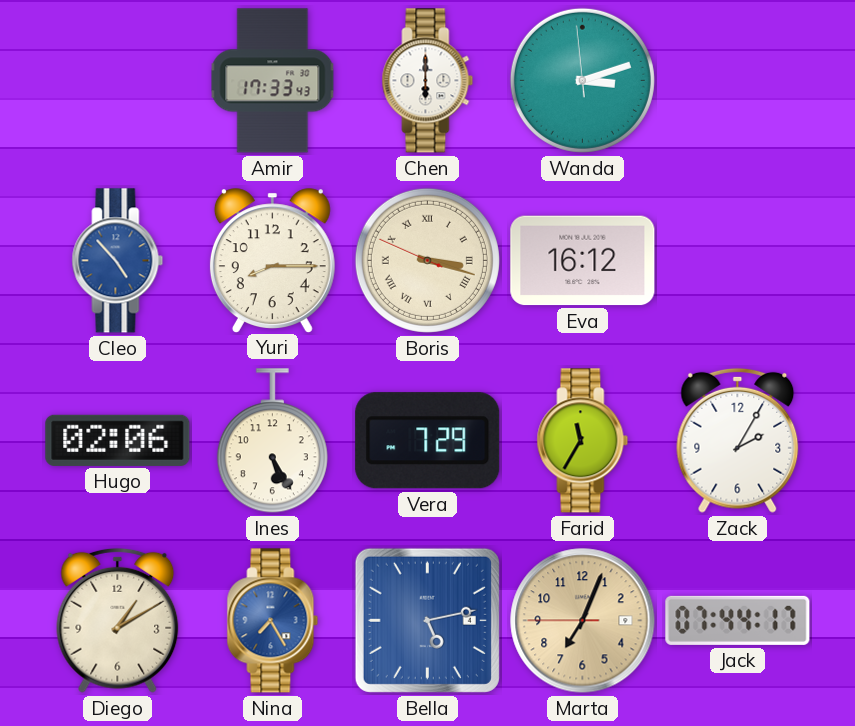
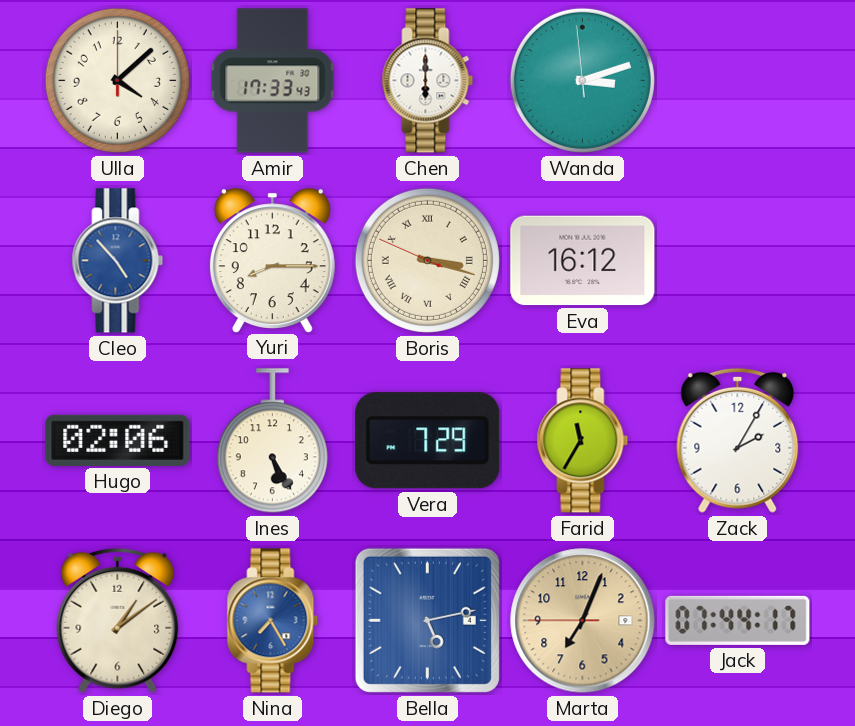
Ulla: none -> 4:08
Diego: 1:10 -> 1:09
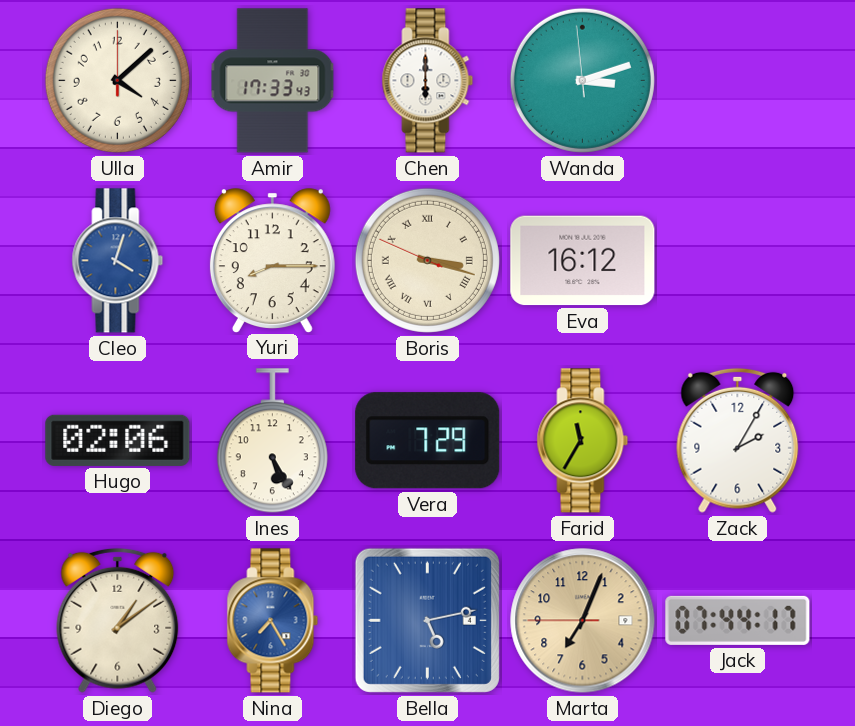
Cleo: 4:53 -> 4:03
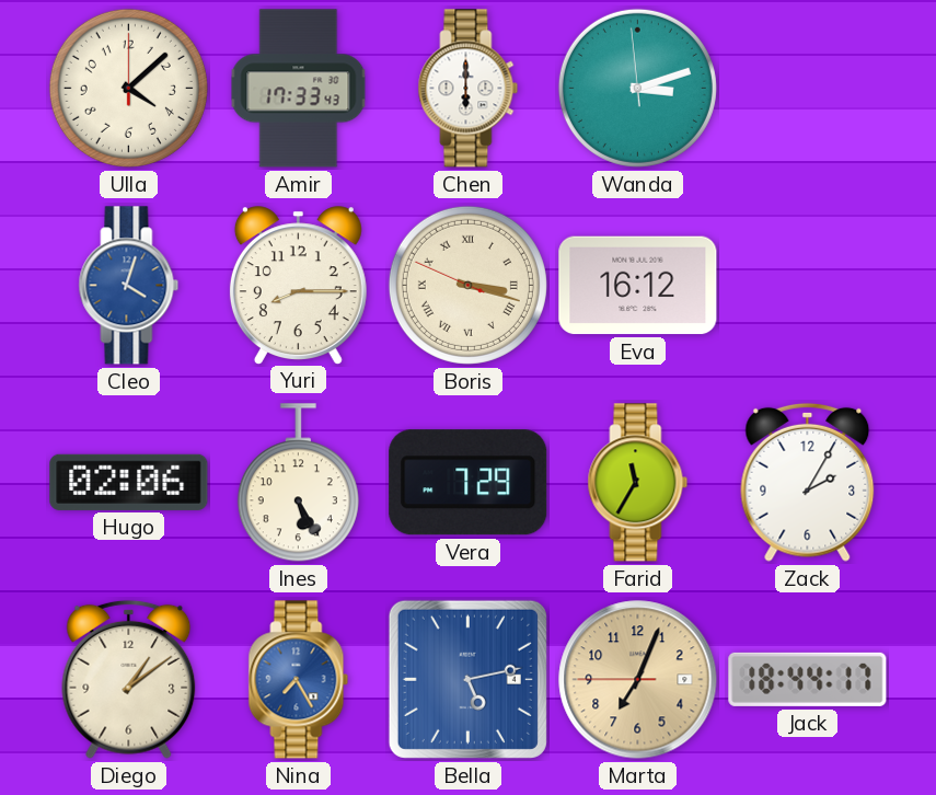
Jack: 07:44 -> 18:44
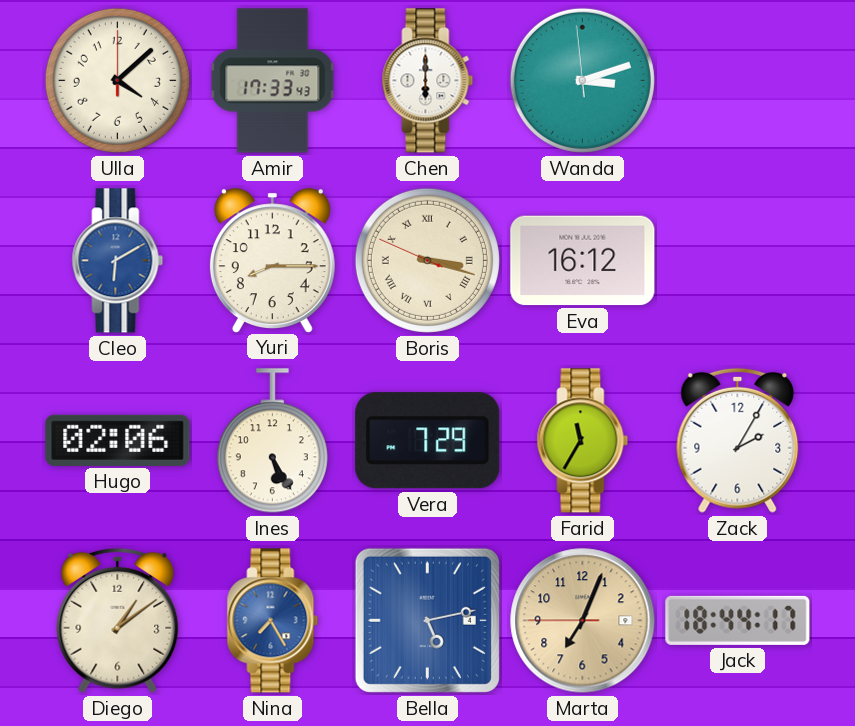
Cleo: 4:03 -> 6:10
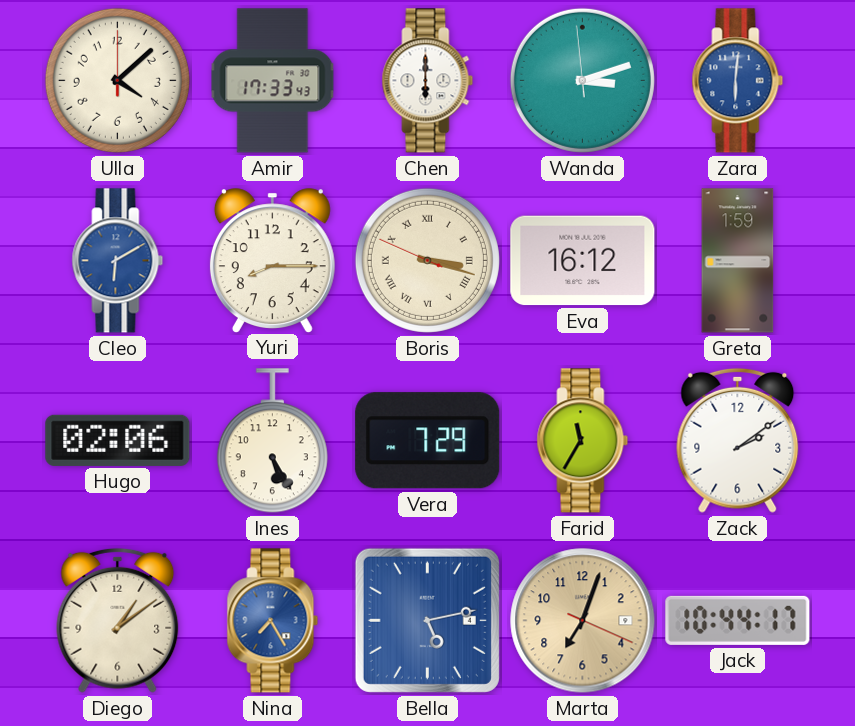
Zara: none -> 6:01
Greta: none -> 1:59
Zack: 2:05 -> 2:09
Marta: 7:03:45 -> 7:03:19
Jack: 18:44 -> 10:44
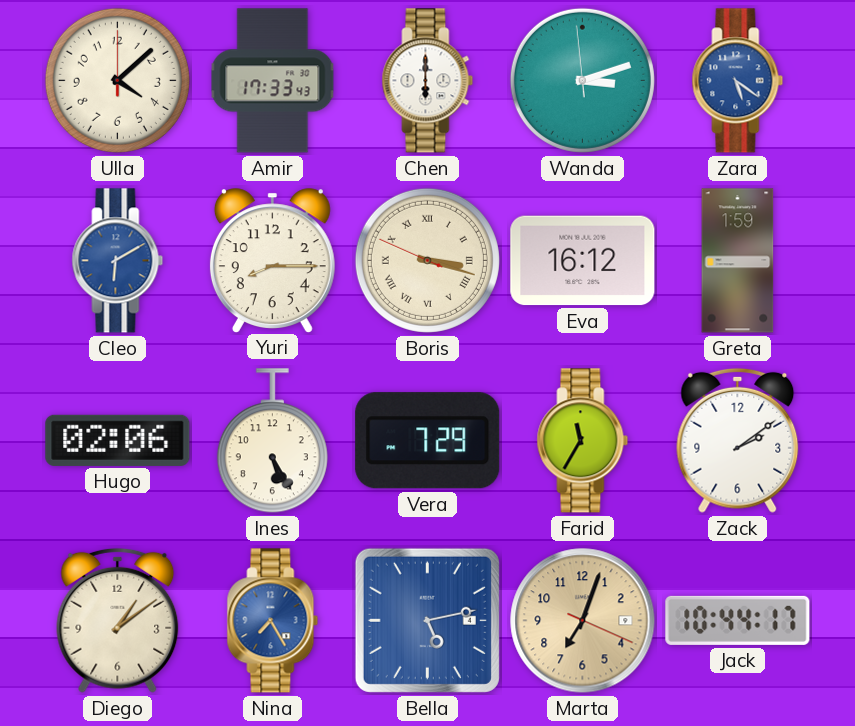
Zara: 6:01 -> 5:21
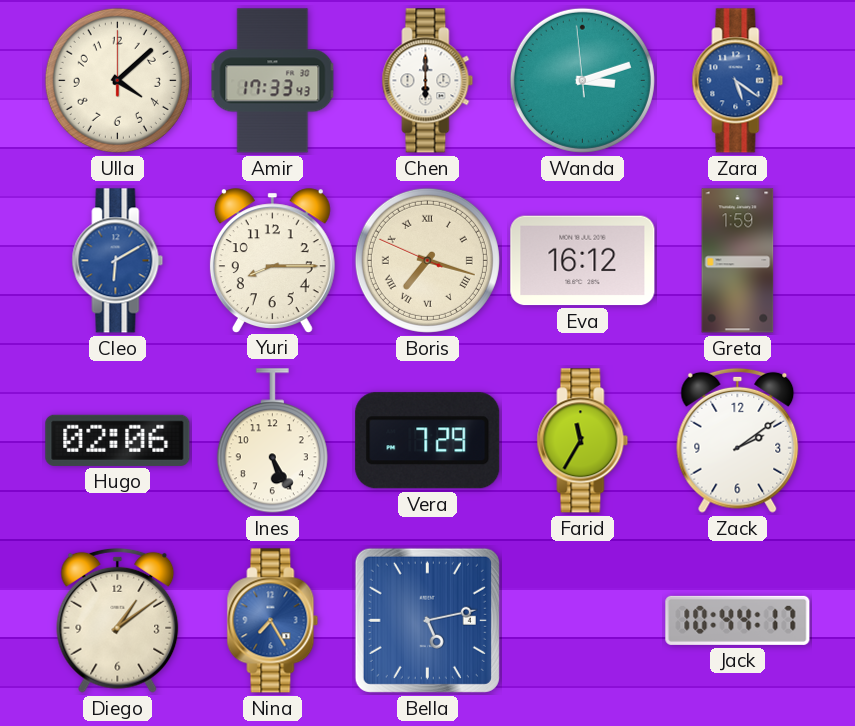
Boris: 3:17 -> 7:17
Marta: 7:03 -> none
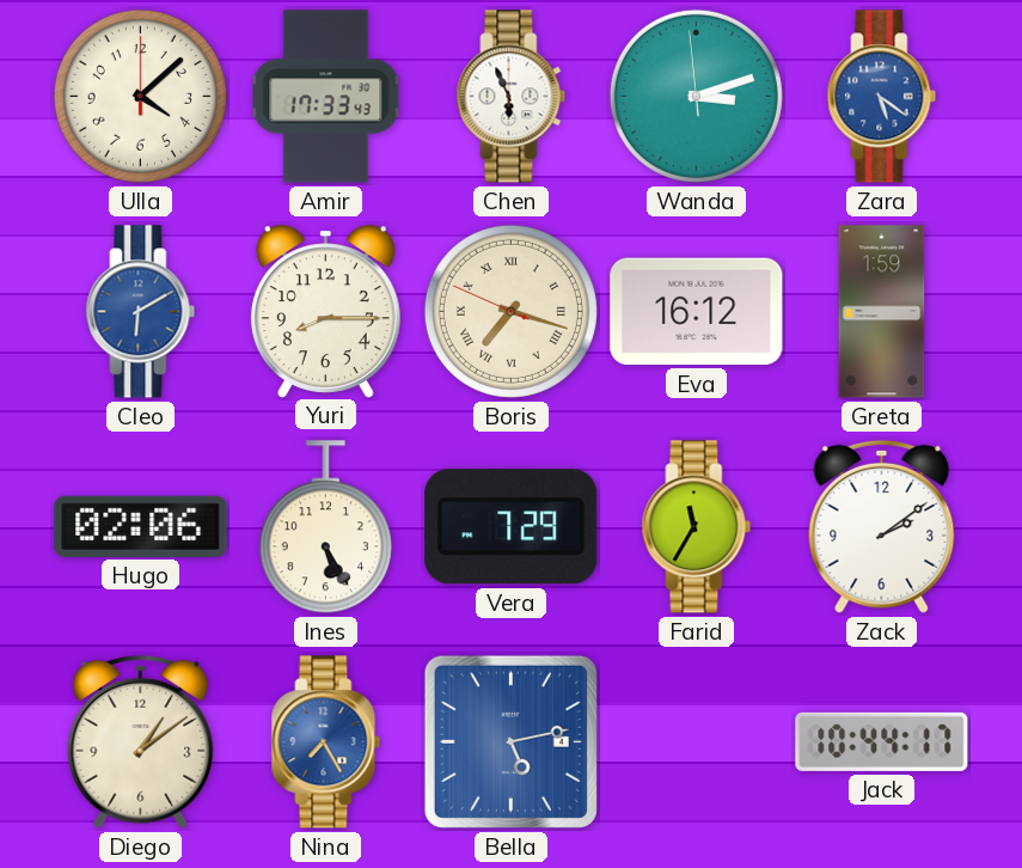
Chen: 6:00 -> 5:56
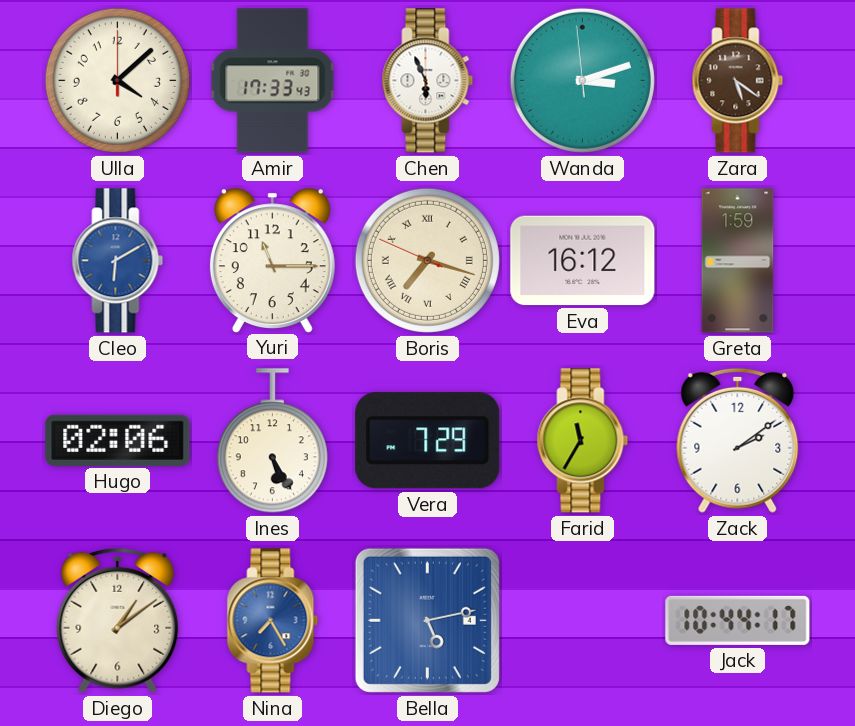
Zara dial: blue -> brown
Yuri: 8:15 -> 11:15
